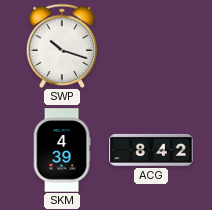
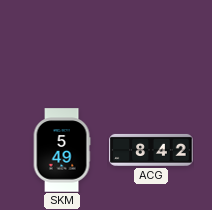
SWP: 10:18 -> none
SKM: 4:39 -> 5:49
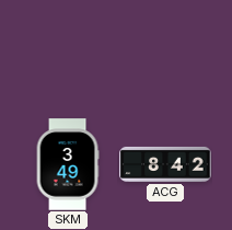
SKM: 5:49 -> 3:49
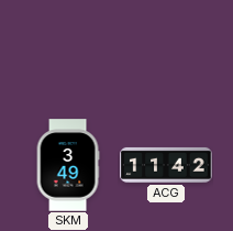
ACG: 8:42 -> 11:42
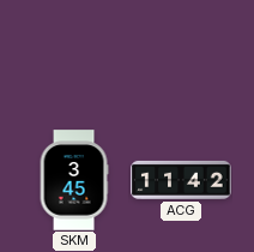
SKM: 3:49 -> 3:45
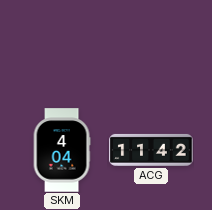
SKM: 3:45 -> 4:04
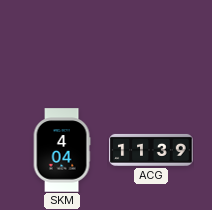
ACG: 11:42 -> 11:39
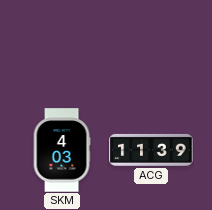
SKM: 4:04 -> 4:03
